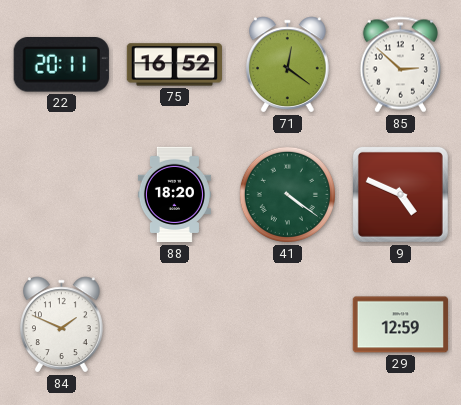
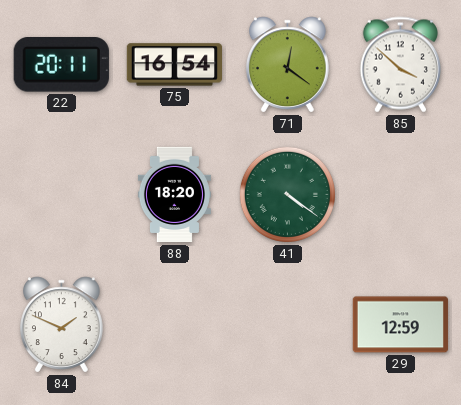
75: 16:52 -> 16:54
85: 2:52 -> 3:52
9: 4:49 -> none
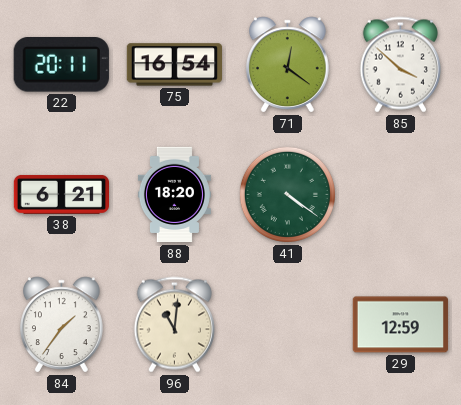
38: none -> 6:21
84: 1:49 -> 1:36
96: none -> 11:01
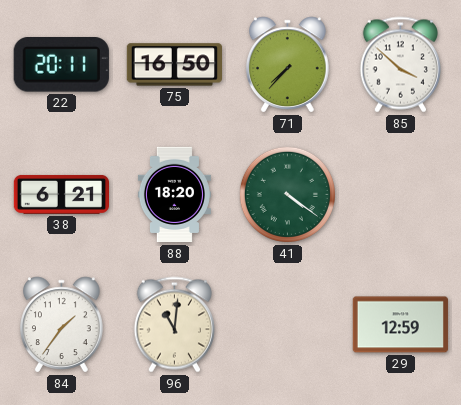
75: 16:54 -> 16:50
71: 12:21 -> 7:37
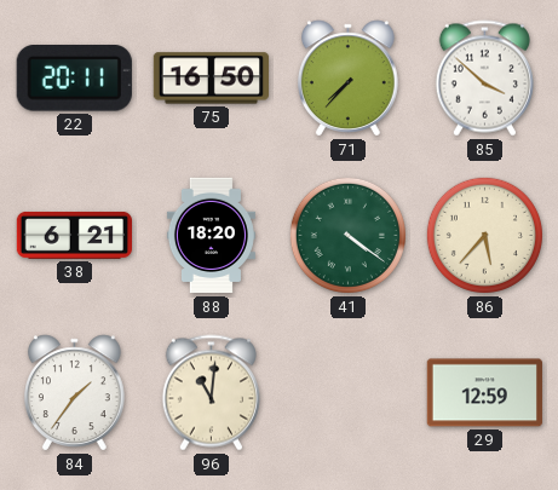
86: none -> 5:37
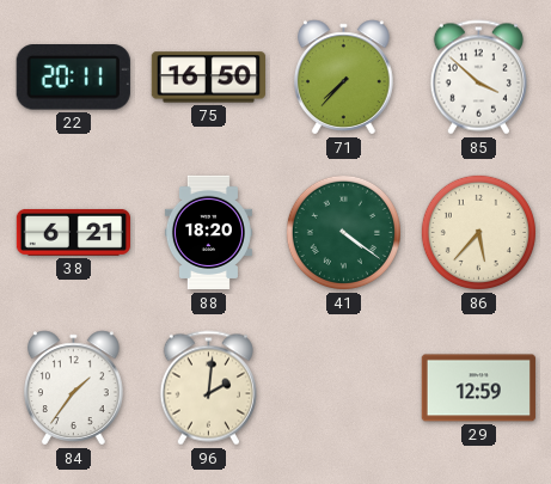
96: 11:01 -> 2:01
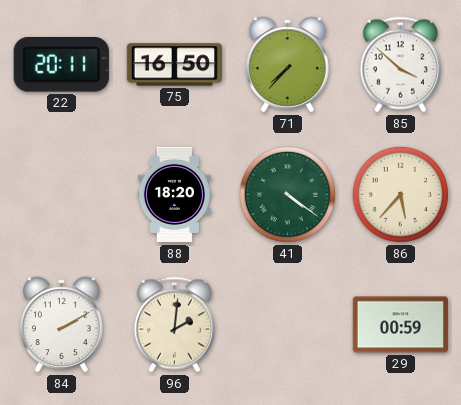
38: 6:21 -> none
84: 1:36 -> 2:10
29: 12:59 -> 00:59
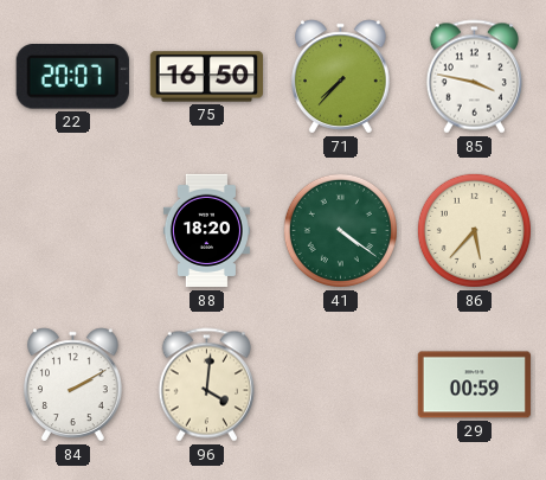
22: 20:11 -> 20:07
85: 3:52 -> 3:47
96: 2:01 -> 4:01
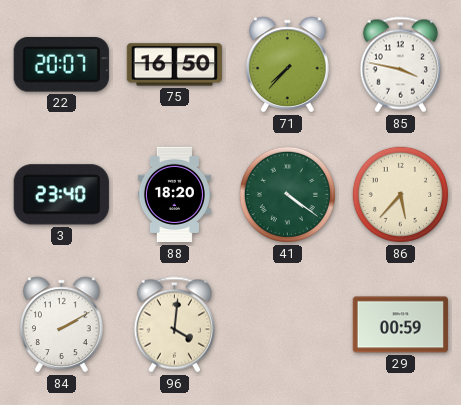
3: none -> 23:40
